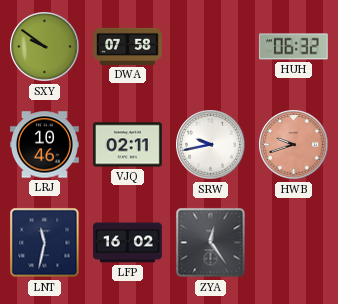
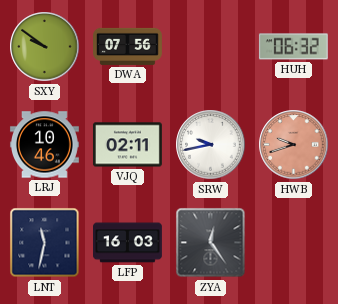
DWA: 07:58 -> 07:56
LFP: 16:02 -> 16:03
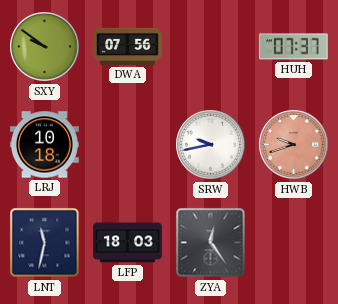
HUH: 06:32 -> 07:37
LRJ: 10:46 -> 10:18
VJQ: 02:11 -> none
LFP: 16:03 -> 18:03
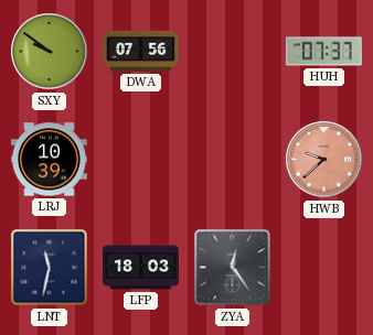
LRJ: 10:18 -> 10:39
SRW: 9:43 -> none
HWB: 9:42 -> 9:38
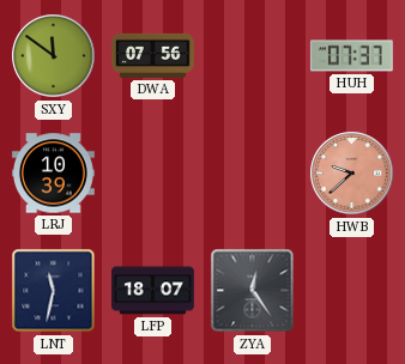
SXY: 9:51 -> 11:51
LFP: 18:03 -> 18:07
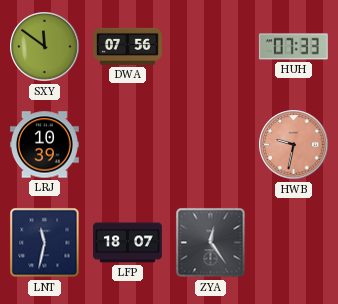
HUH: 07:37 -> 07:33
HWB: 9:38 -> 9:32
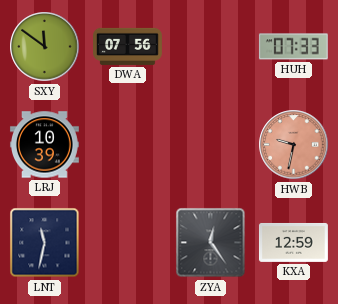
LFP: 18:07 -> none
KXA: none -> 12:59
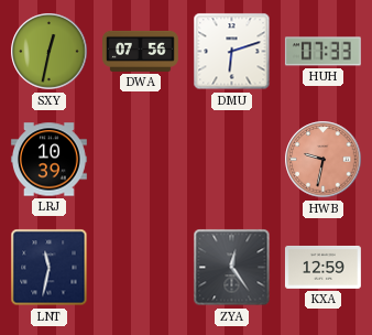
SXY: 11:51 -> 12:32
DMU: none -> 6:12
